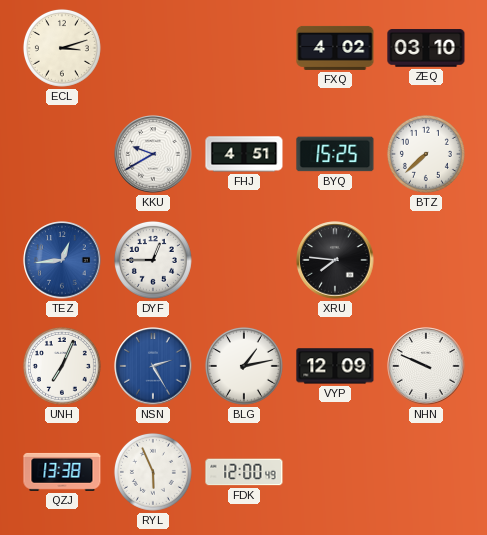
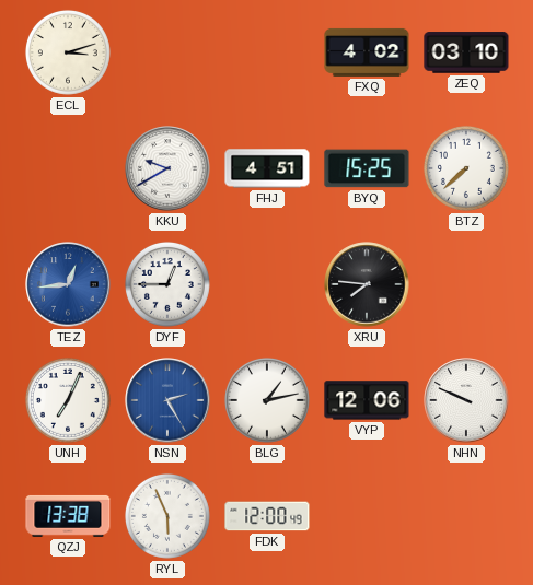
VYP: 12:09 -> 12:06
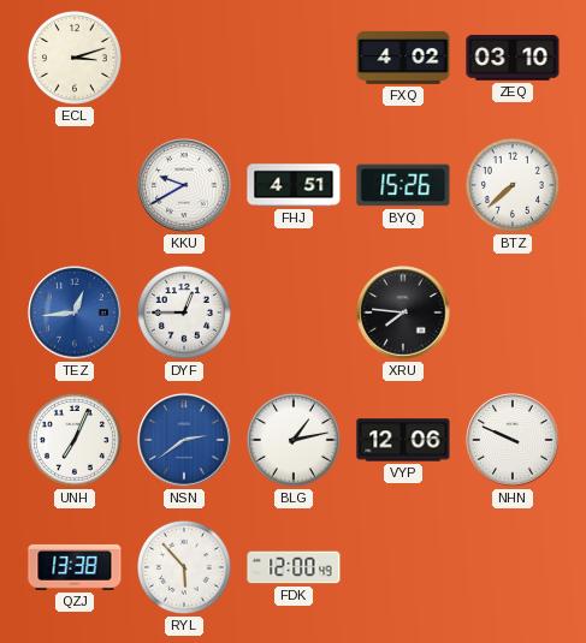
BYQ: 15:25 -> 15:26
NSN: 2:25 -> 2:39
RYL: 5:56 -> 5:53
